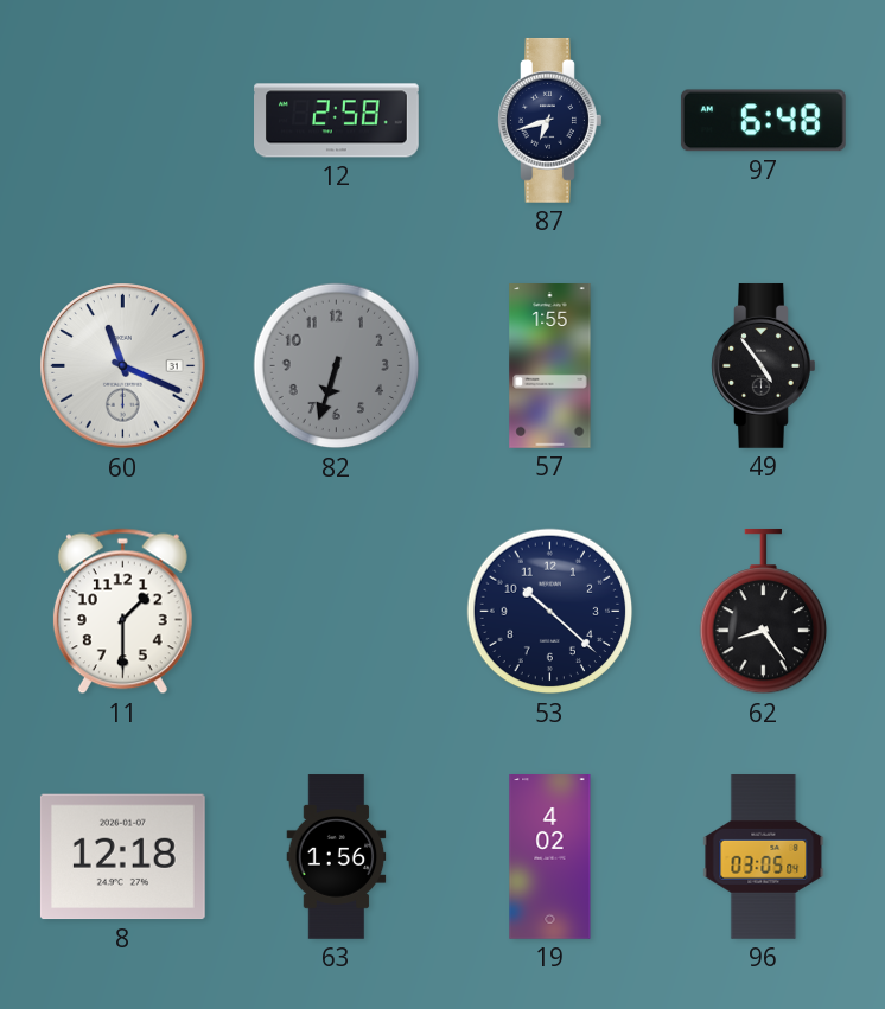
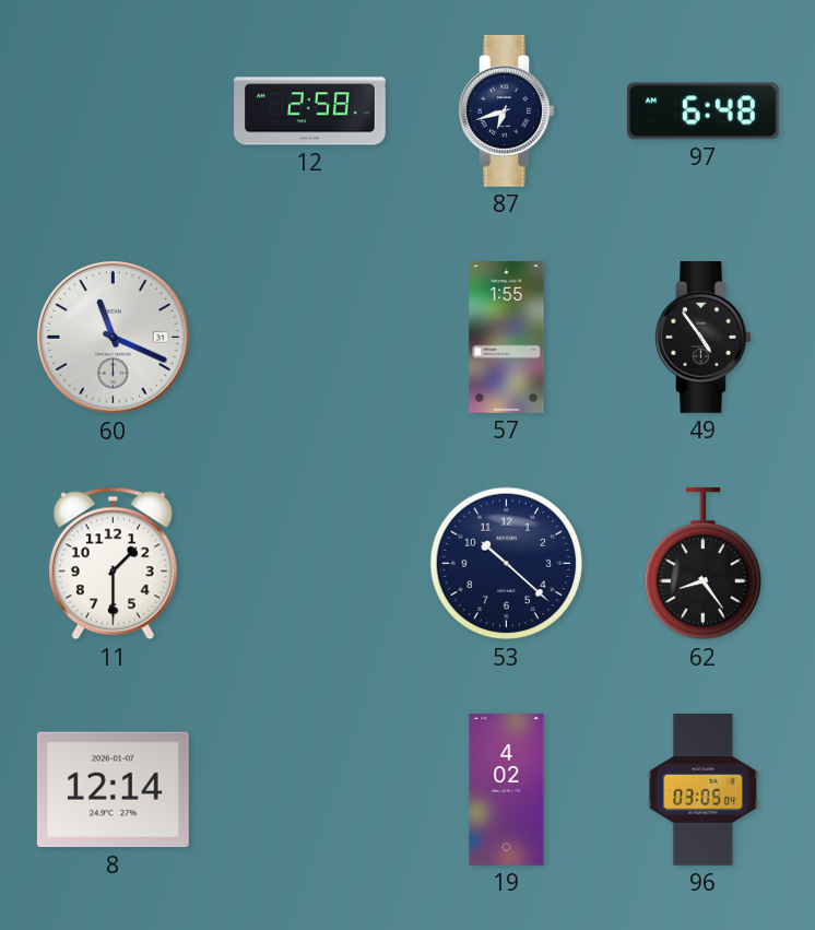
82: 6:33 -> none
8: 12:18 -> 12:14
63: 1:56 -> none
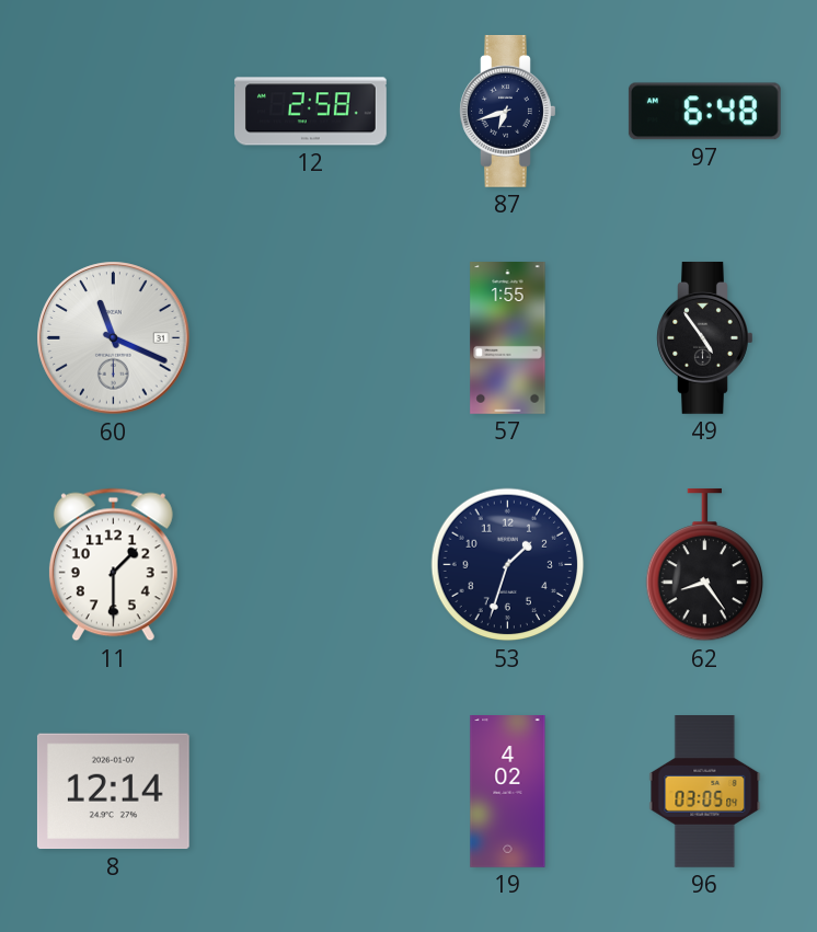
53: 10:22 -> 1:33
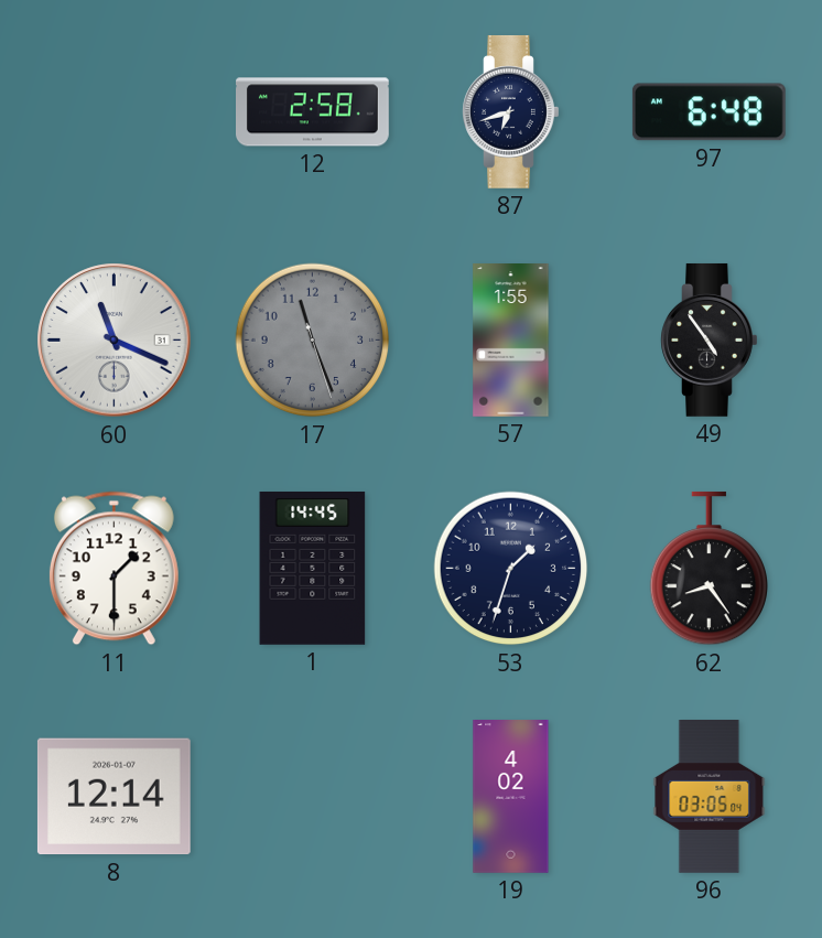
17: none -> 11:26
1: none -> 14:45
